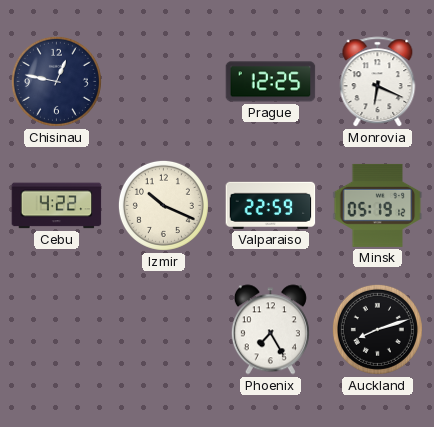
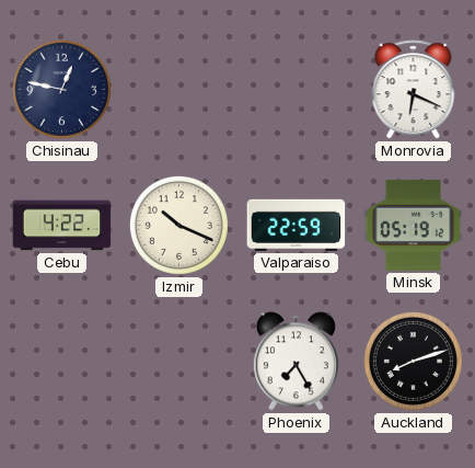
Prague: 12:25 -> none
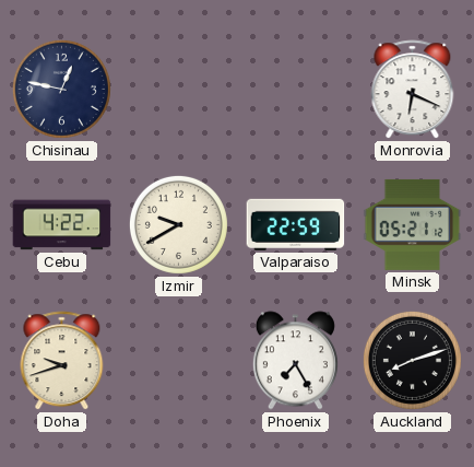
Izmir: 10:19 -> 9:40
Minsk: 05:19 -> 05:21
Doha: none -> 9:42
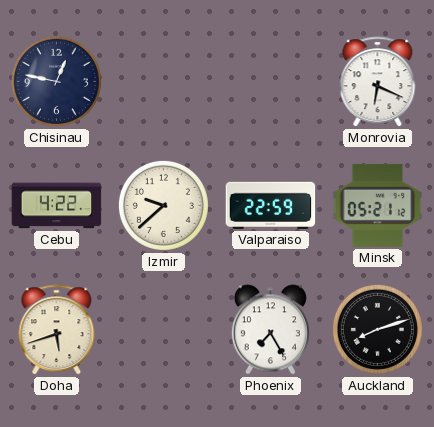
Izmir: 9:40 -> 9:38
Doha: 9:42 -> 5:42
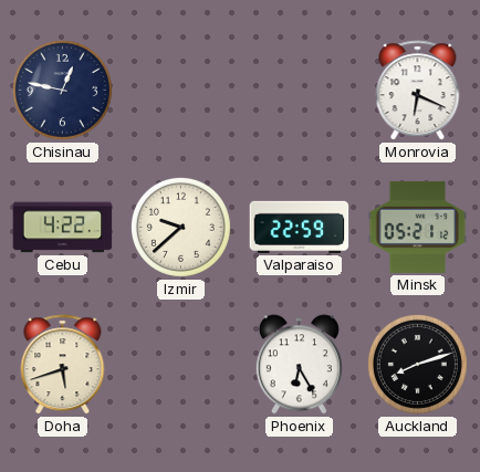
Phoenix: 7:25 -> 6:25
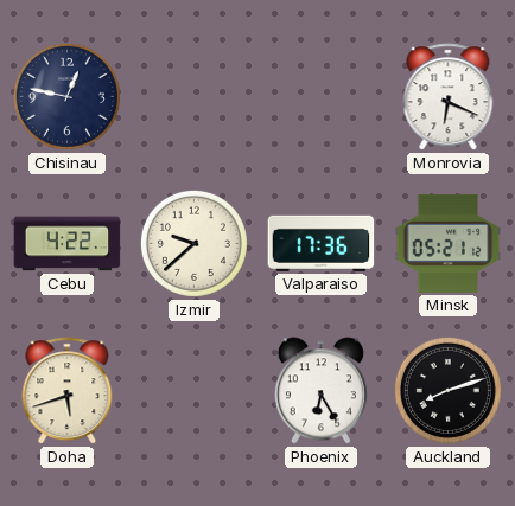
Valparaiso: 22:59 -> 17:36
